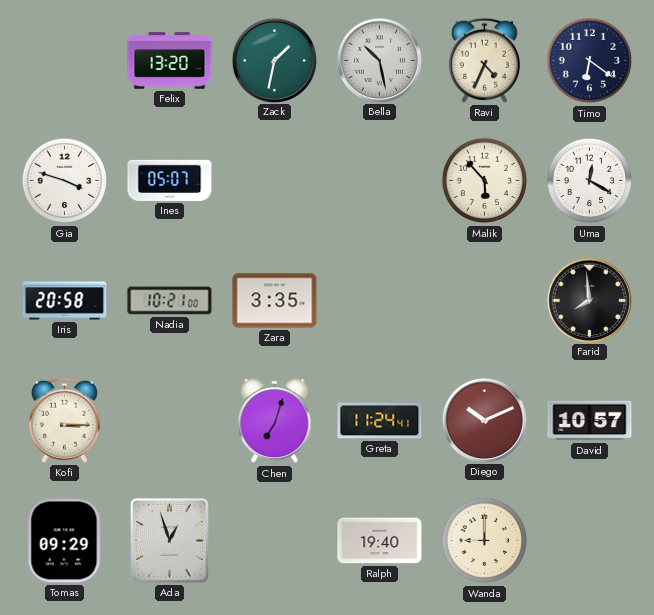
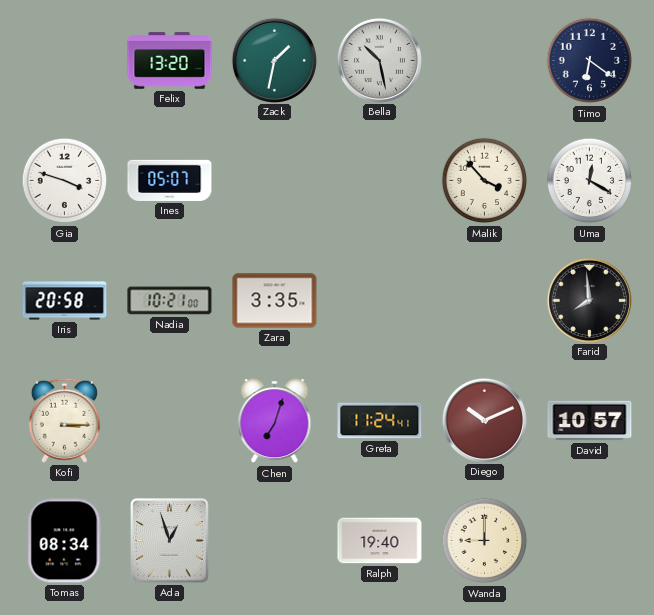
Ravi: 4:34 -> none
Malik: 5:53 -> 3:53
Tomas: 09:29 -> 08:34
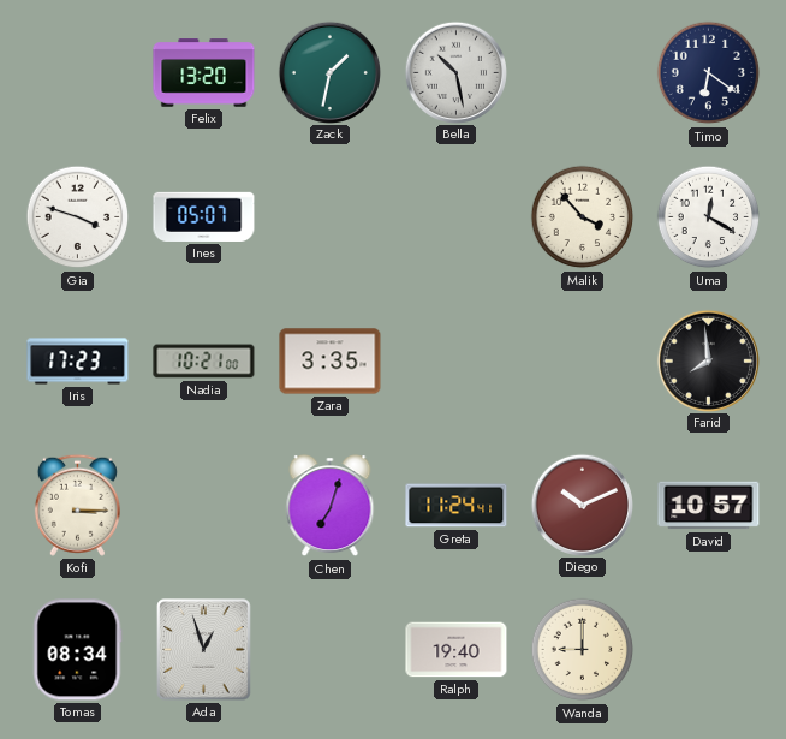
Iris: 20:58 -> 17:23
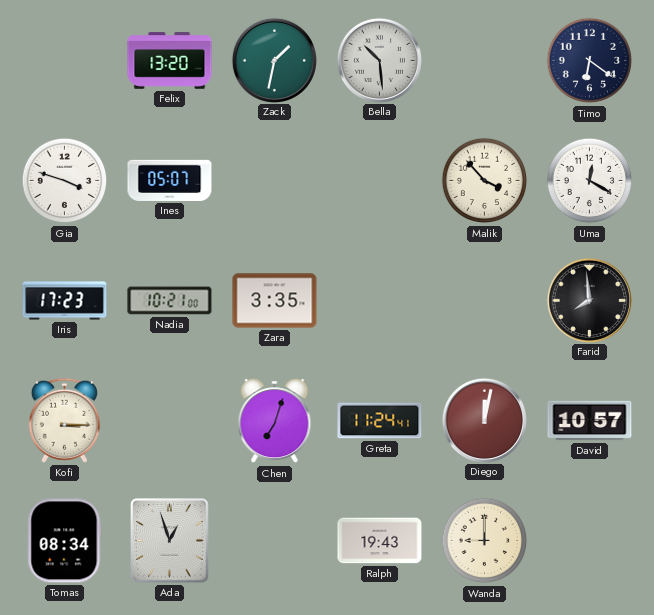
Bella: 10:28 -> 10:29
Diego: 10:11 -> 12:02
Ralph: 19:40 -> 19:43
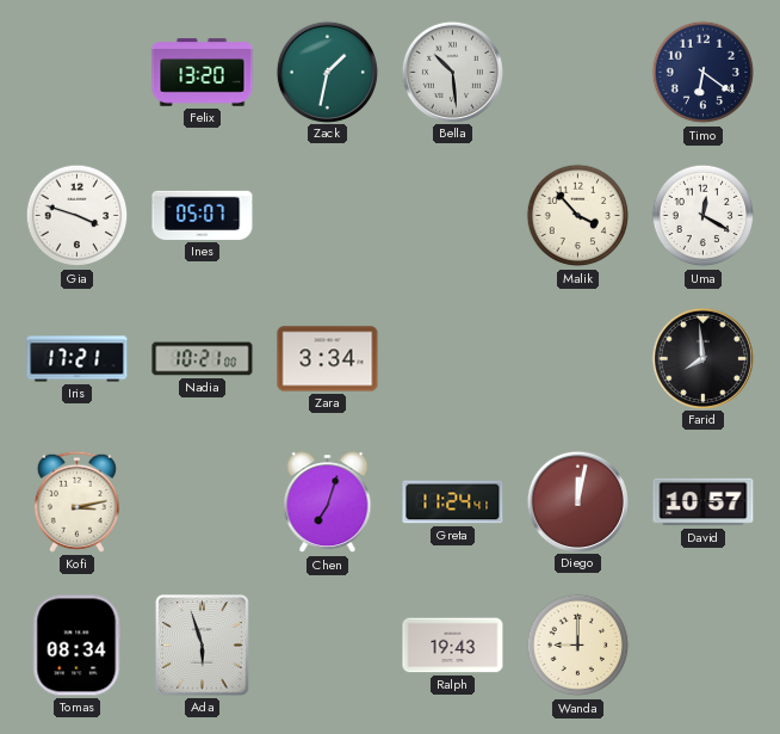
Iris: 17:23 -> 17:21
Zara: 3:35 -> 3:34
Kofi: 3:15 -> 3:13
Ada: 12:57 -> 5:57
